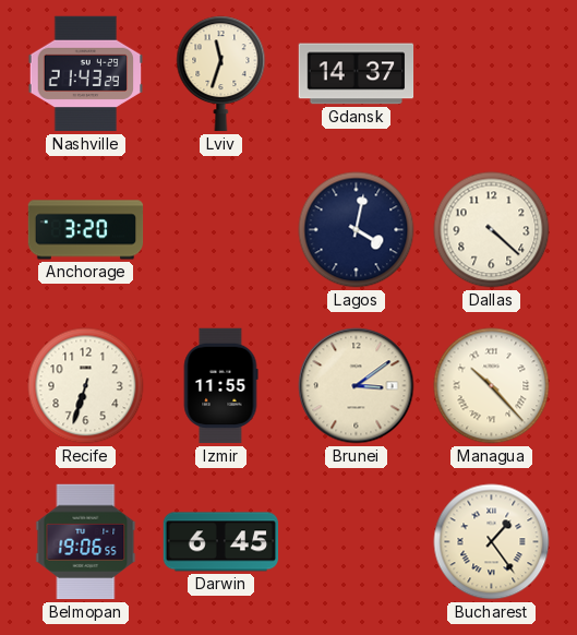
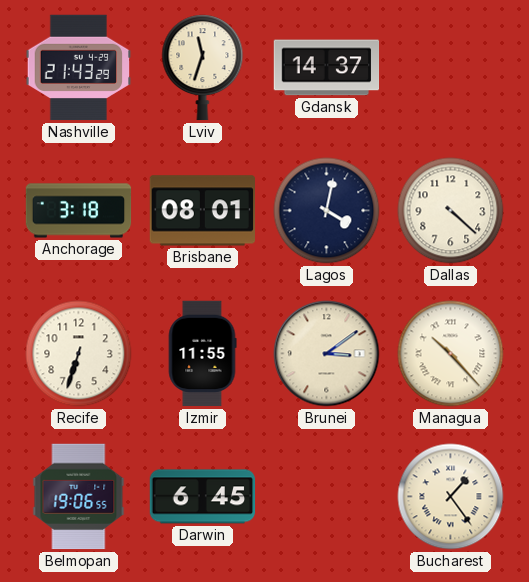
Anchorage: 3:20 -> 3:18
Brisbane: none -> 08:01
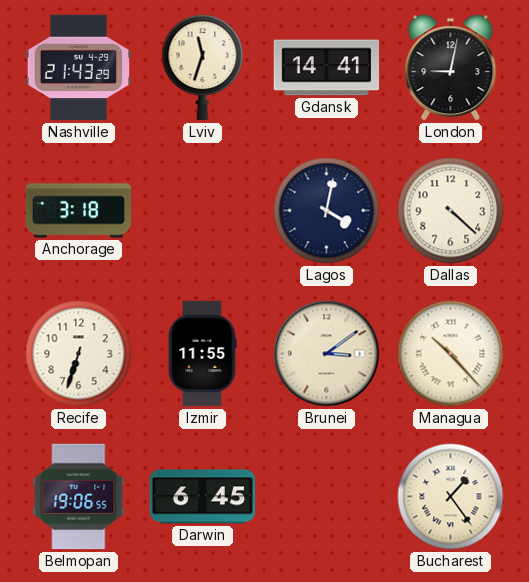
Gdansk: 14:37 -> 14:41
London: none -> 9:02
Brisbane: 08:01 -> none
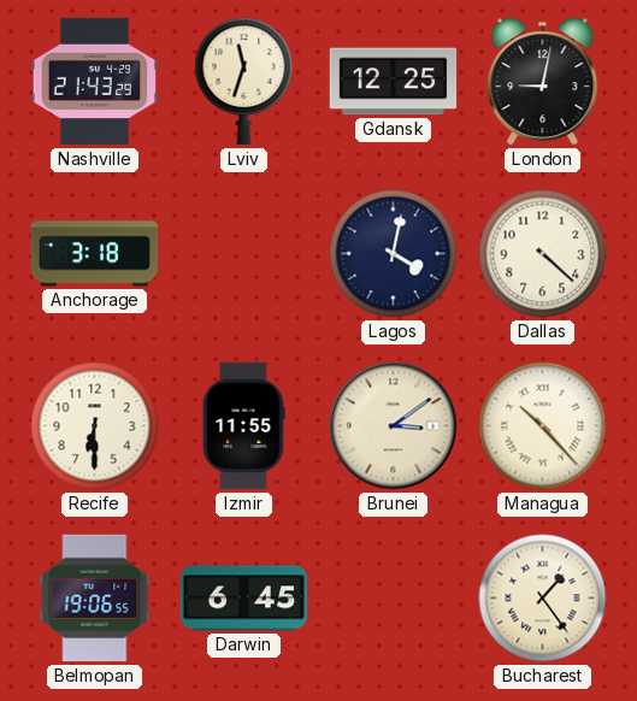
Gdansk: 14:41 -> 12:25
Recife: 6:33 -> 6:30
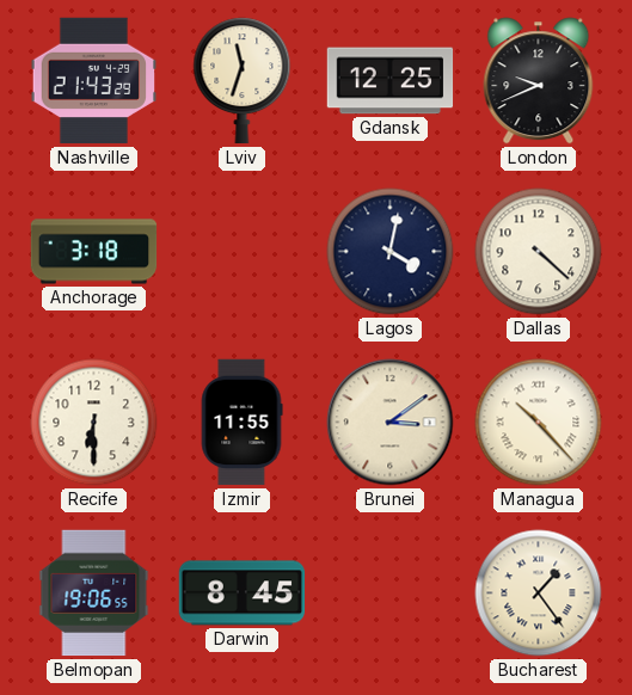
London: 9:02 -> 9:41
Darwin: 6:45 -> 8:45
